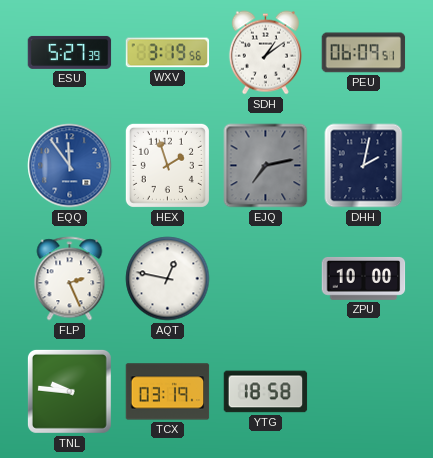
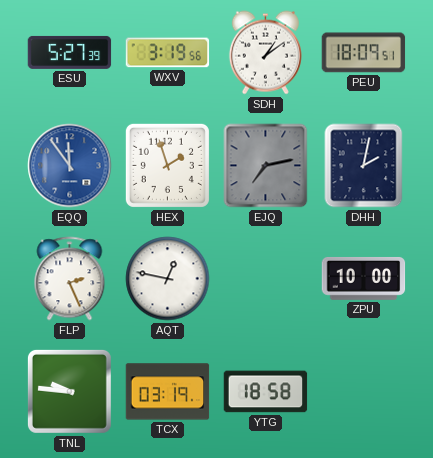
PEU: 06:09 -> 18:09
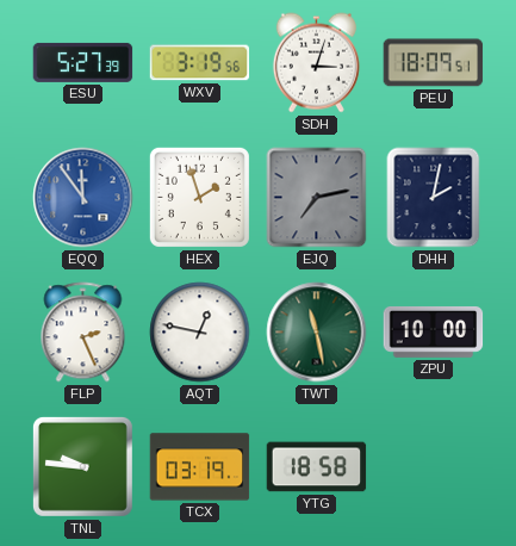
SDH: 1:09 -> 3:03
TWT: none -> 11:28
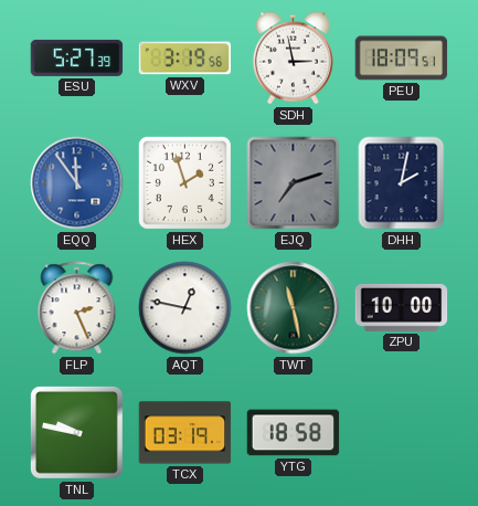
SDH: 3:03 -> 2:58
EJQ: 7:13 -> 7:12
TNL: 9:46 -> 9:47
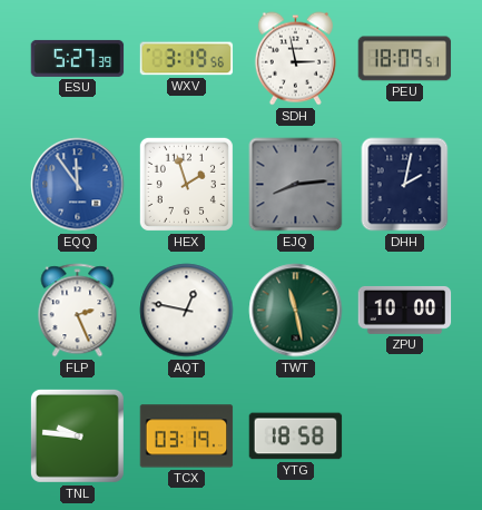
EJQ: 7:12 -> 8:14
TNL: 9:47 -> 9:46
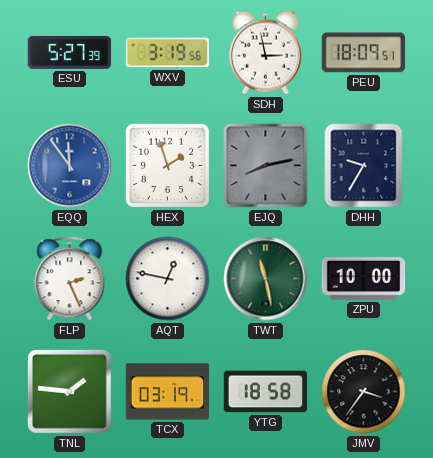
EJQ: 8:14 -> 8:13
DHH: 2:02 -> 9:35
TNL: 9:46 -> 1:46
JMV: none -> 3:36
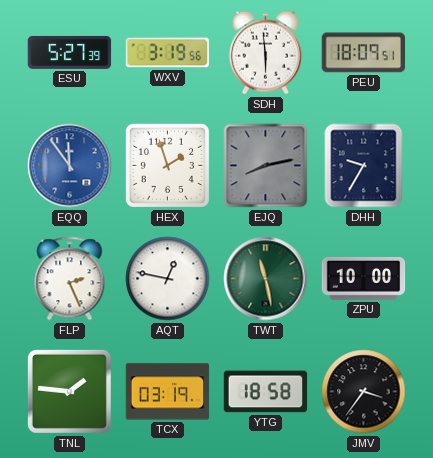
SDH: 2:58 -> 5:59
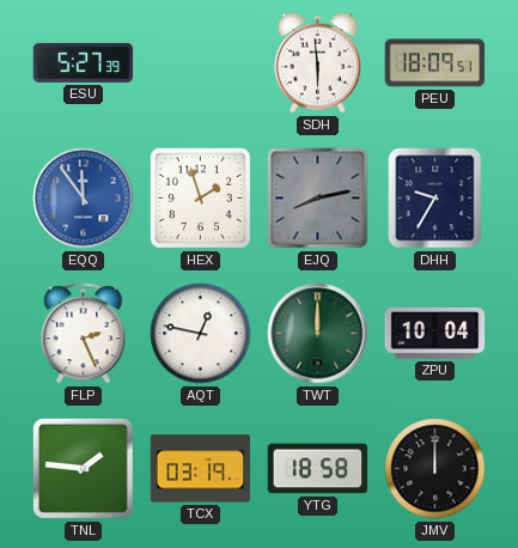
WXV: 3:19 -> none
TWT: 11:28 -> 12:00
ZPU: 10:00 -> 10:04
JMV: 3:36 -> 12:00
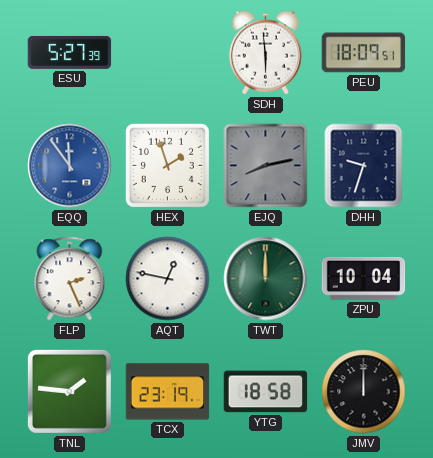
DHH: 9:35 -> 9:33
TCX: 03:19 -> 23:19
